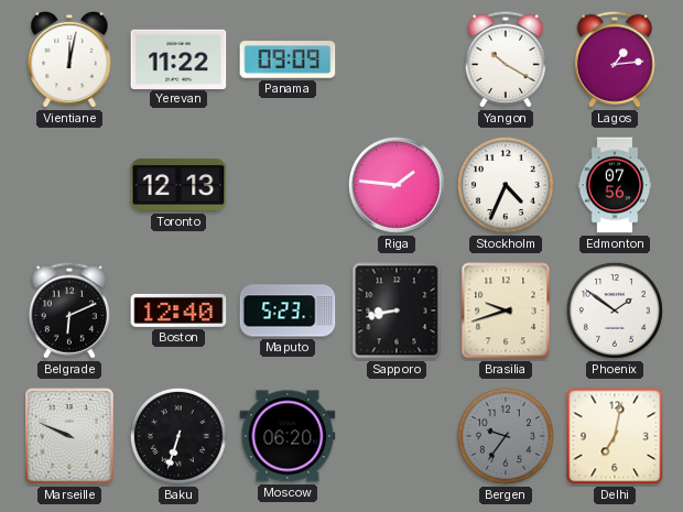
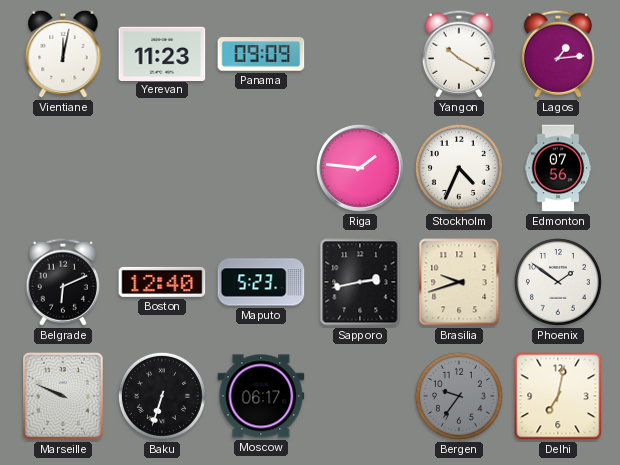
Yerevan: 11:22 -> 11:23
Toronto: 12:13 -> none
Sapporo: 8:43 -> 2:43
Moscow: 06:20 -> 06:17
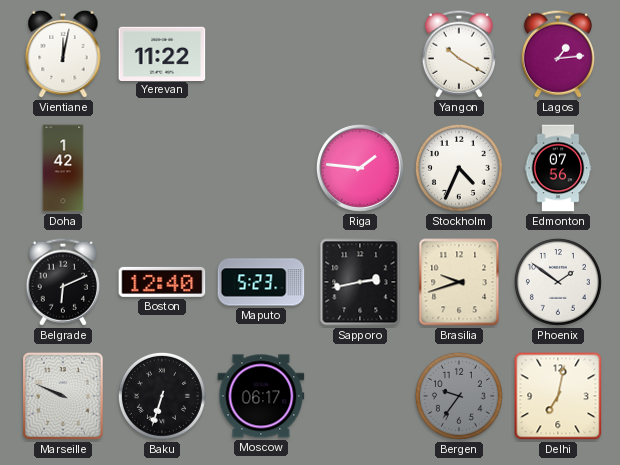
Yerevan: 11:23 -> 11:22
Panama: 09:09 -> none
Doha: none -> 1:42
